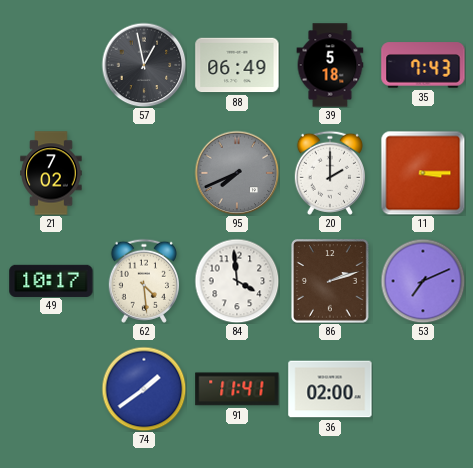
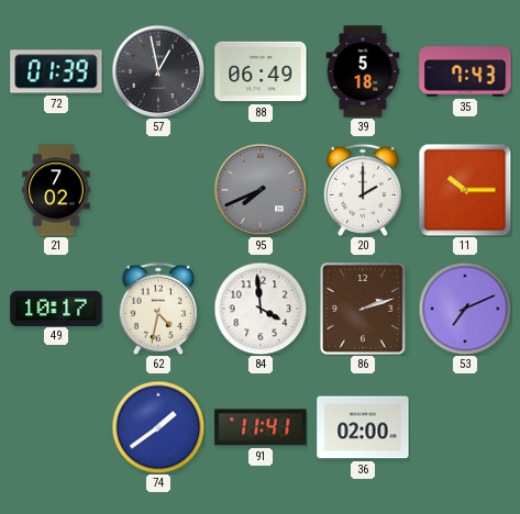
72: none -> 01:39
11: 3:15 -> 10:15
62: 4:29 -> 4:32
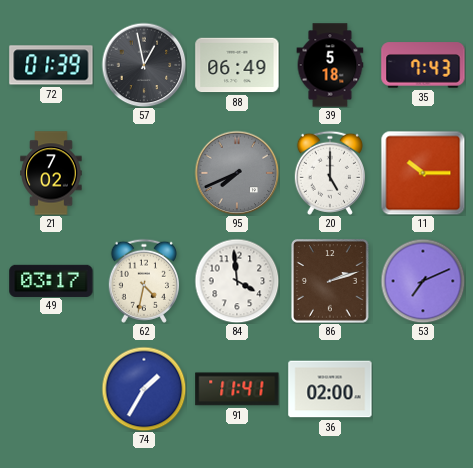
20: 2:00 -> 5:00
49: 10:17 -> 03:17
74: 1:39 -> 1:35
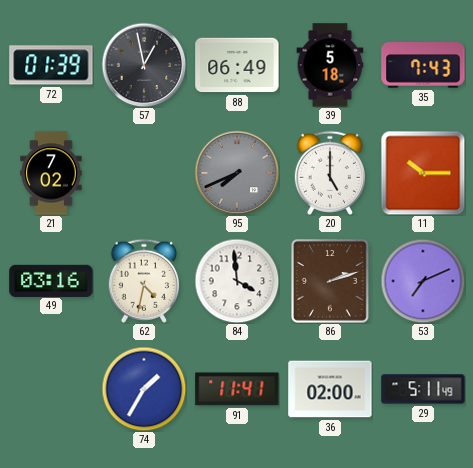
49: 03:17 -> 03:16
29: none -> 5:11
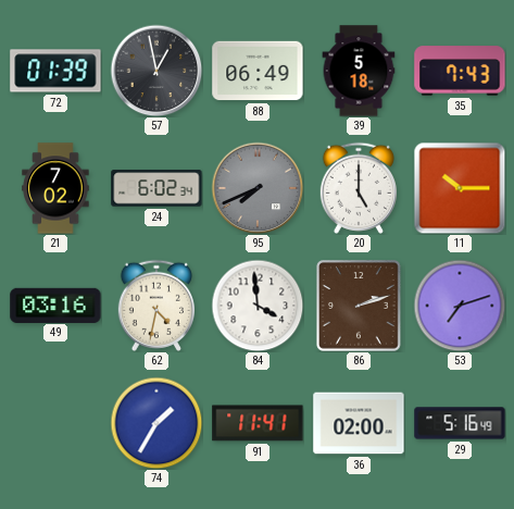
24: none -> 6:02
53: 7:11 -> 7:12
29: 5:11 -> 5:16
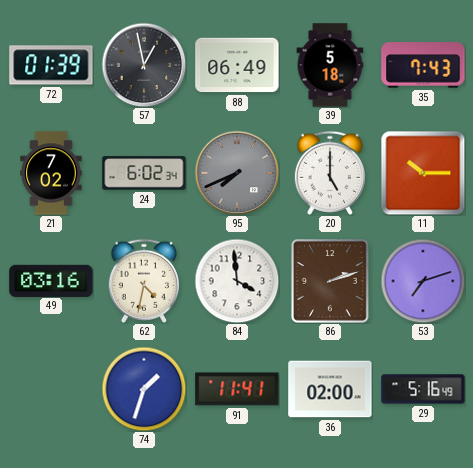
74: 1:35 -> 1:33
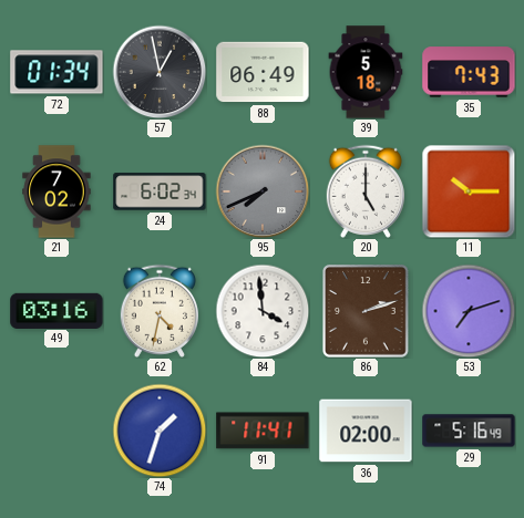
72: 01:39 -> 01:34
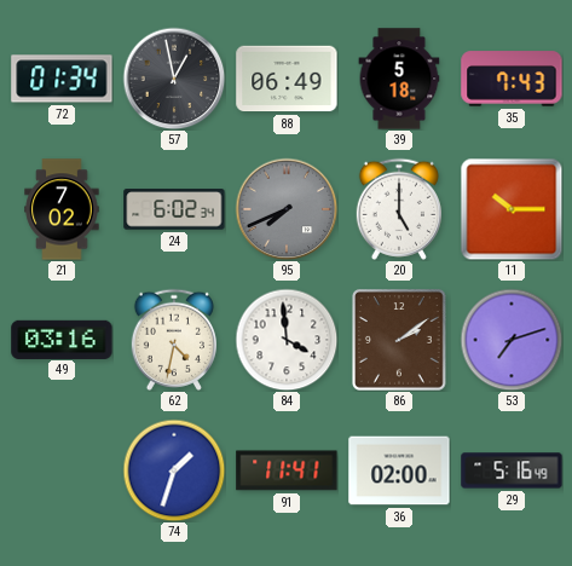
86: 2:12 -> 2:09
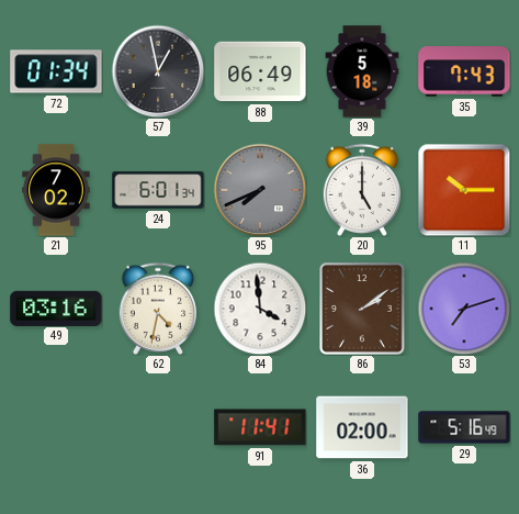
24: 6:02 -> 6:01
74: 1:33 -> none
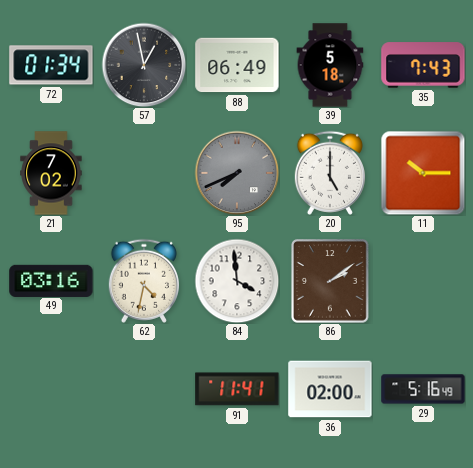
24: 6:01 -> none
53: 7:12 -> none
